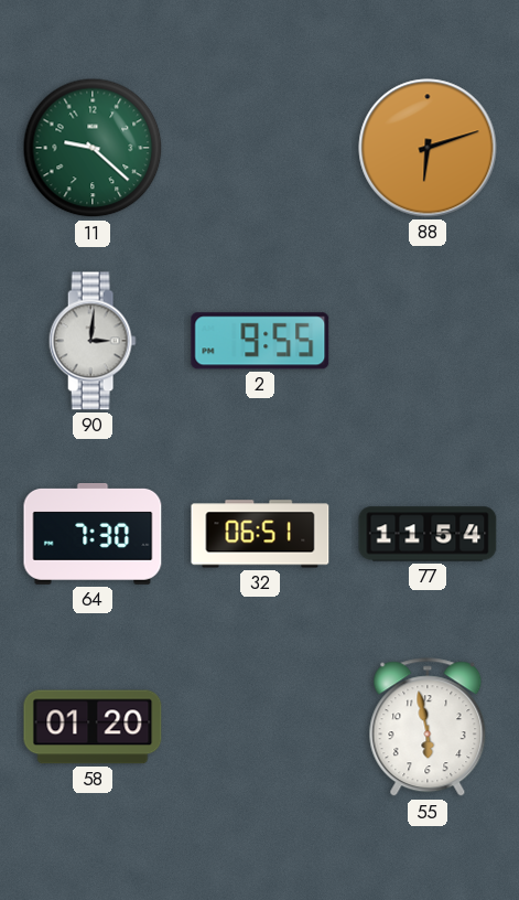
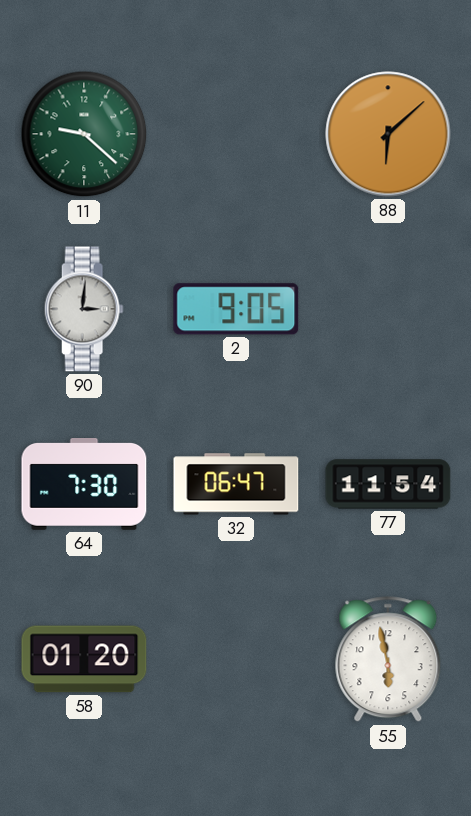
88: 6:12 -> 6:08
2: 9:55 -> 9:05
32: 06:51 -> 06:47
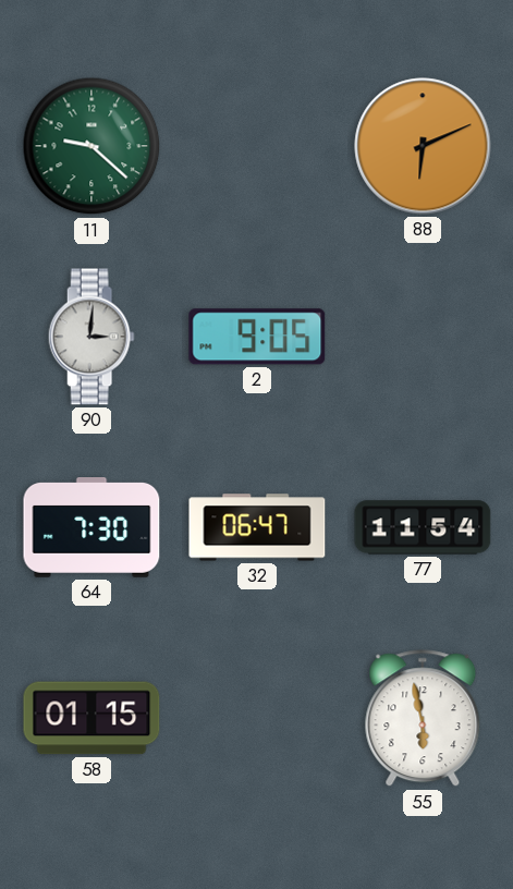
88: 6:08 -> 6:11
58: 01:20 -> 01:15
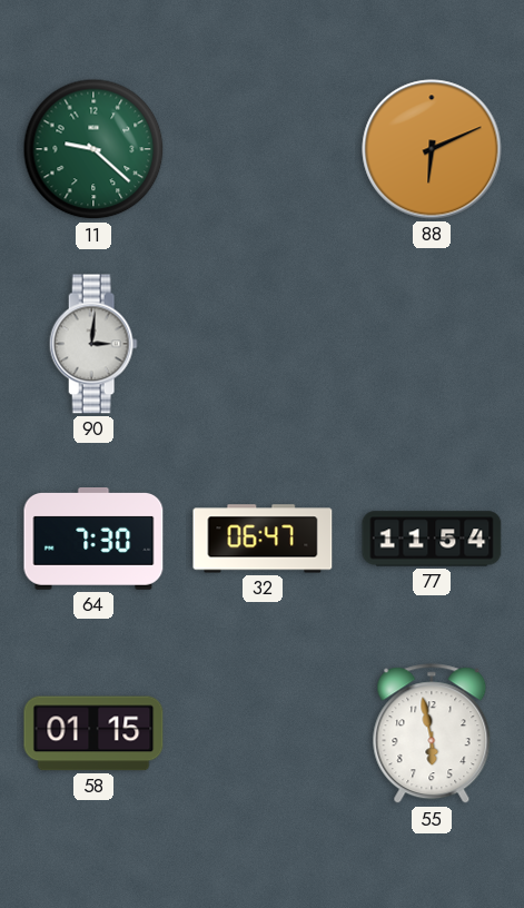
2: 9:05 -> none
